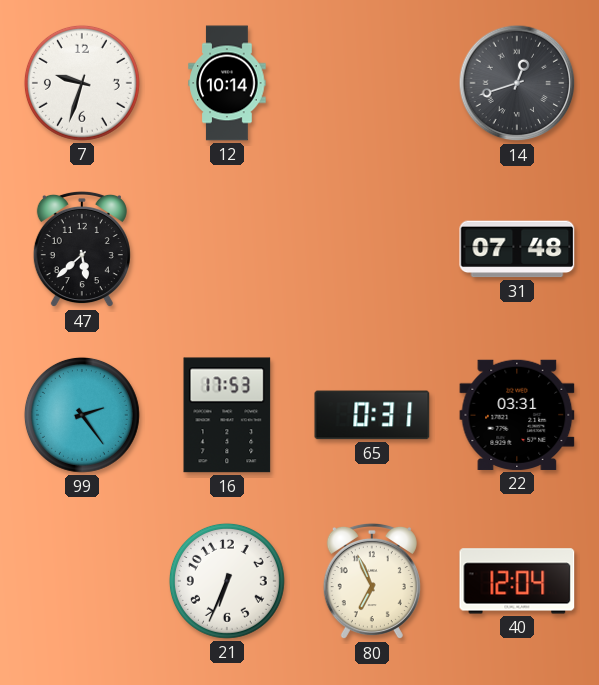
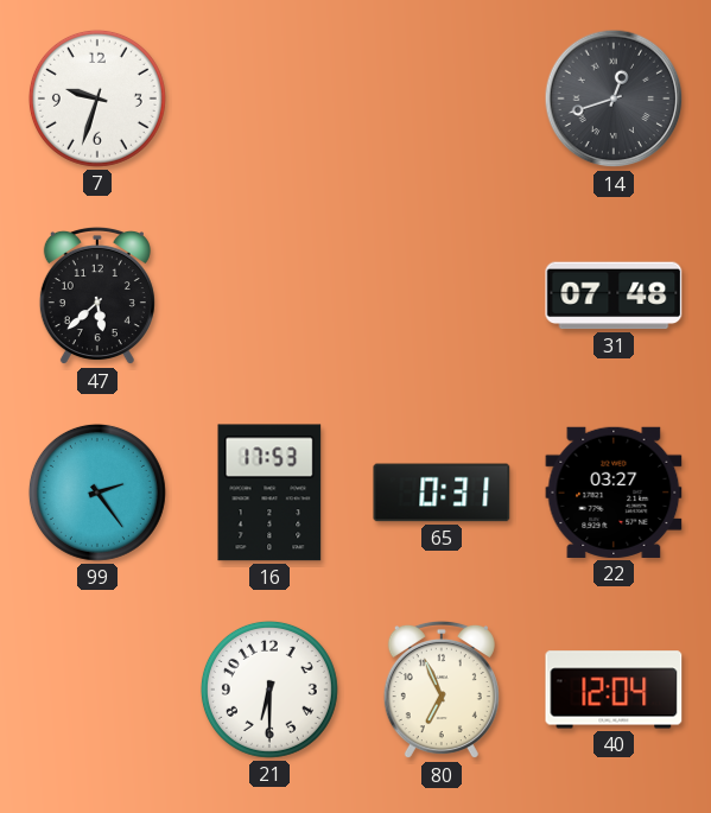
12: 10:14 -> none
22: 03:31 -> 03:27
21: 6:34 -> 6:30
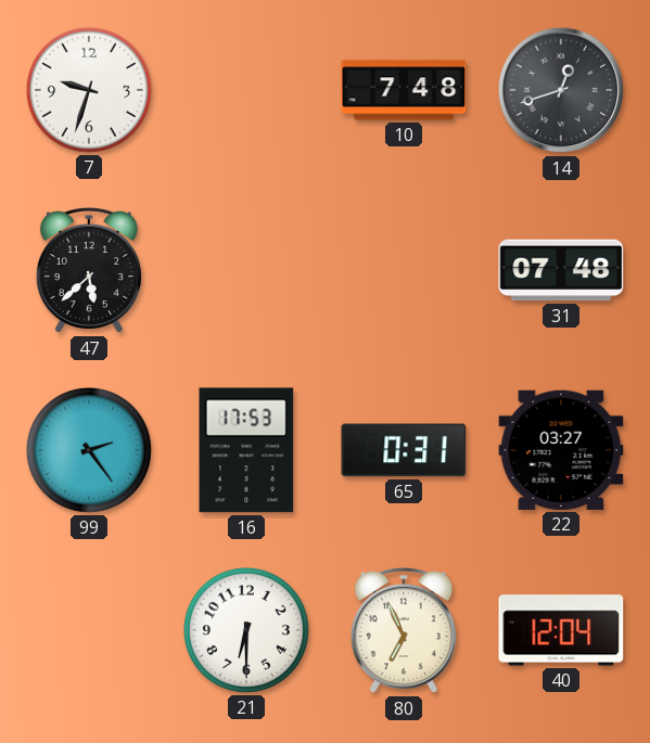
10: none -> 7:48
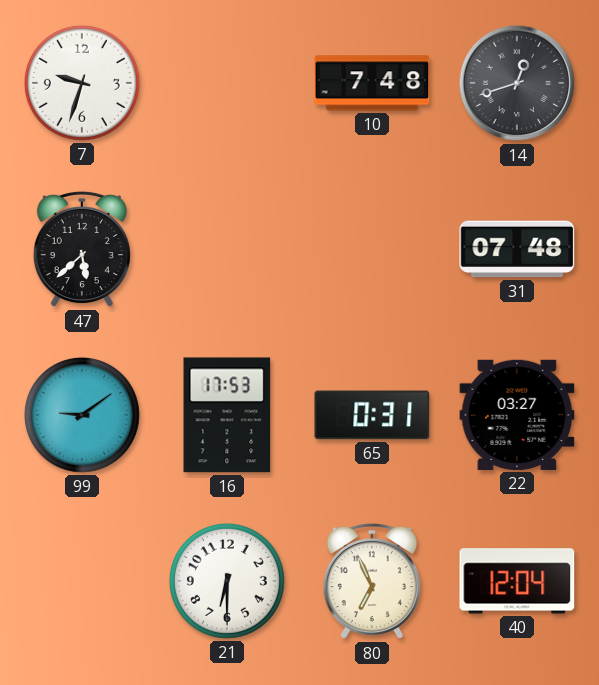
99: 2:24 -> 9:09
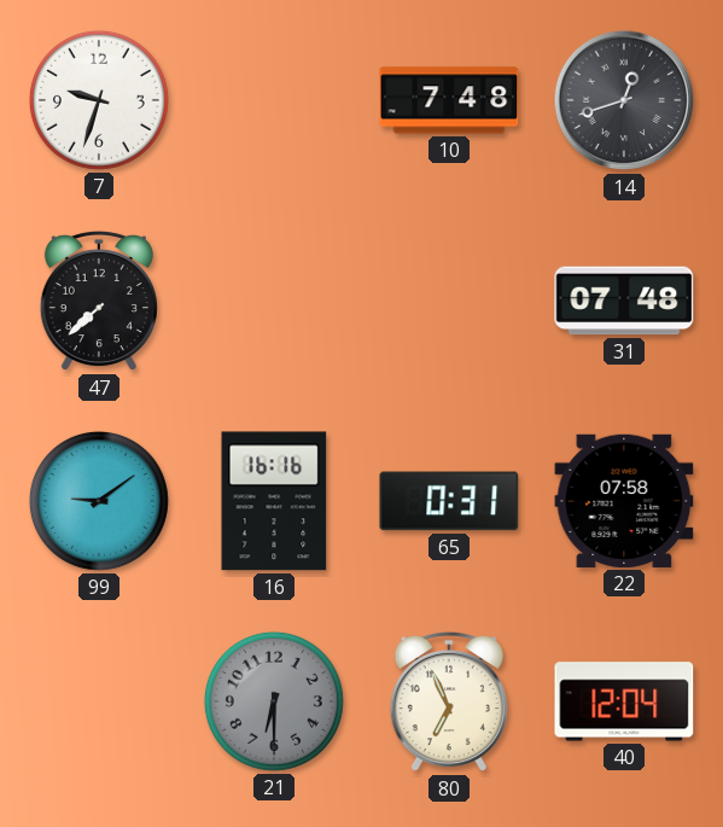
47: 5:38 -> 7:38
16: 17:53 -> 16:16
22: 03:27 -> 07:58
21 dial: white -> grey
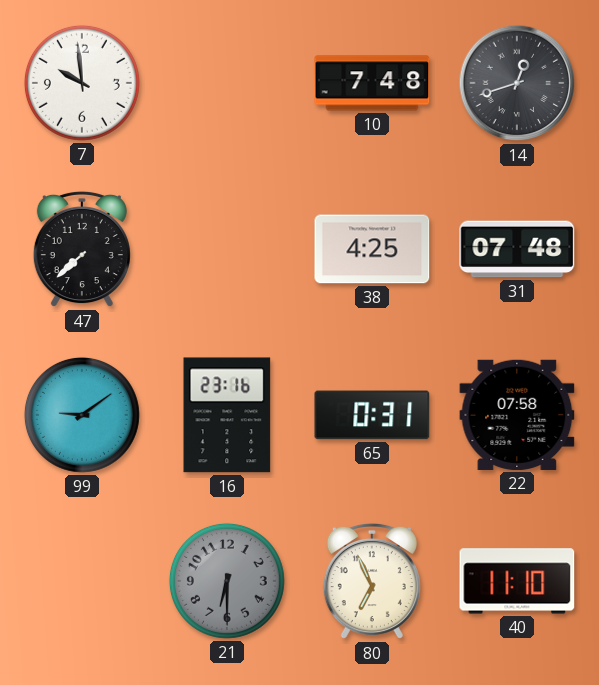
7: 9:33 -> 9:59
38: none -> 4:25
16: 16:16 -> 23:16
40: 12:04 -> 11:10
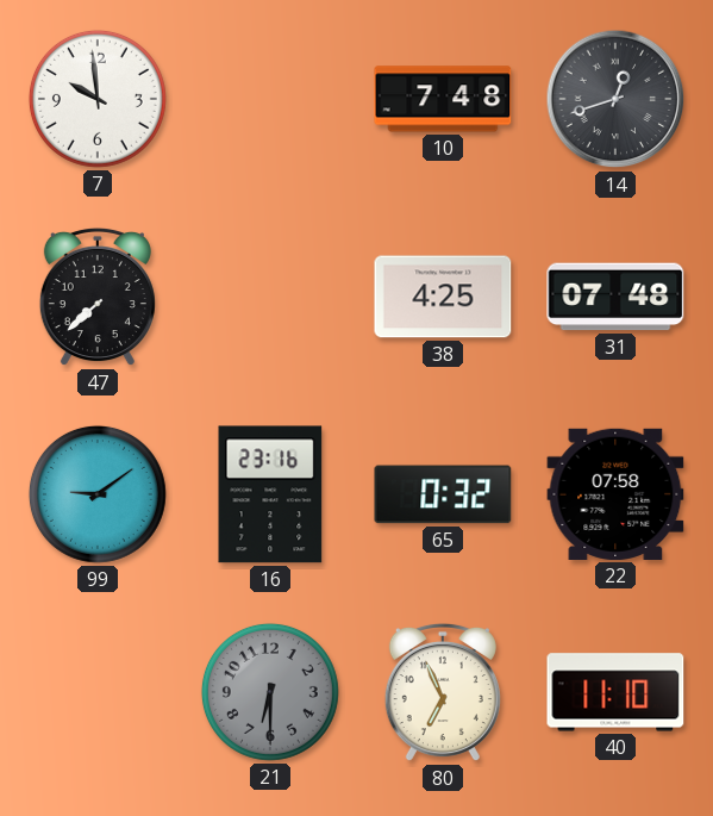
65: 0:31 -> 0:32
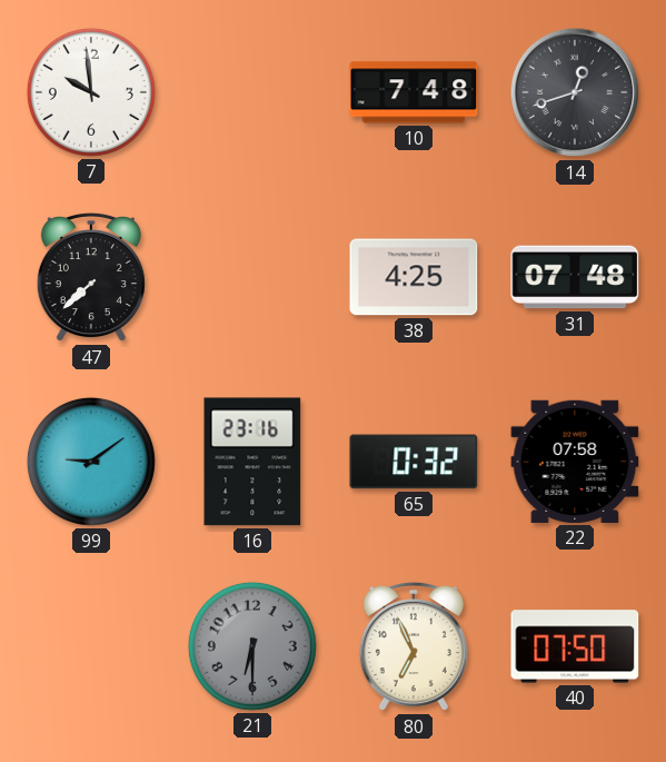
40: 11:10 -> 07:50
